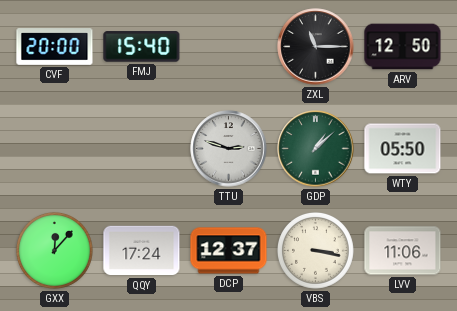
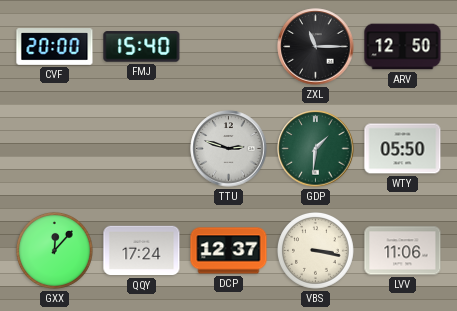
GDP: 1:08 -> 1:31
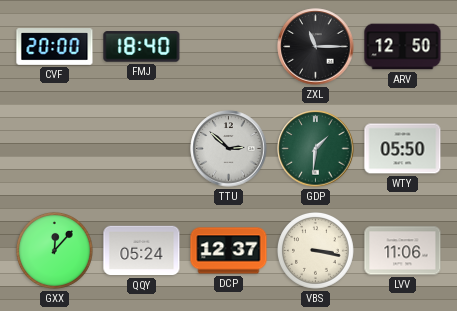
FMJ: 15:40 -> 18:40
TTU: 2:48 -> 2:52
QQY: 17:24 -> 05:24
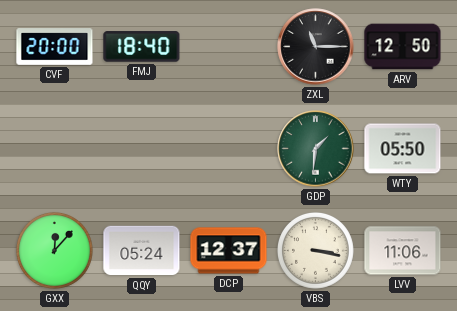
TTU: 2:52 -> none
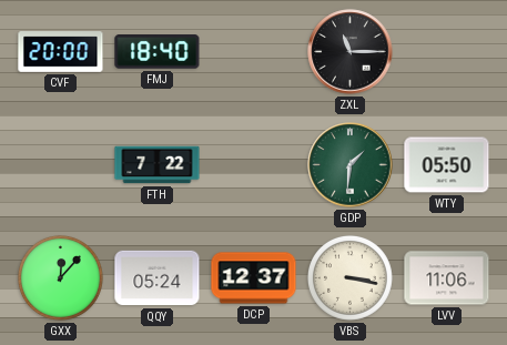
ARV: 12:50 -> none
FTH: none -> 7:22
